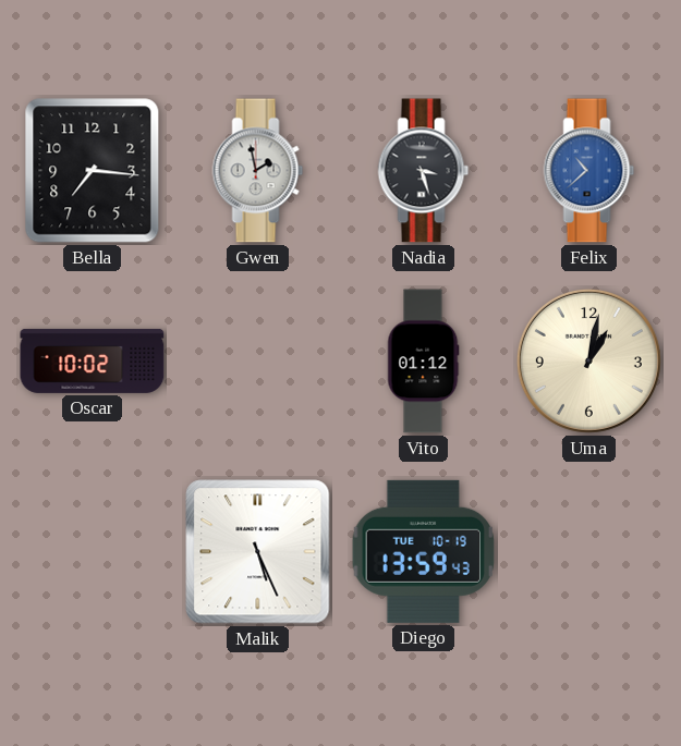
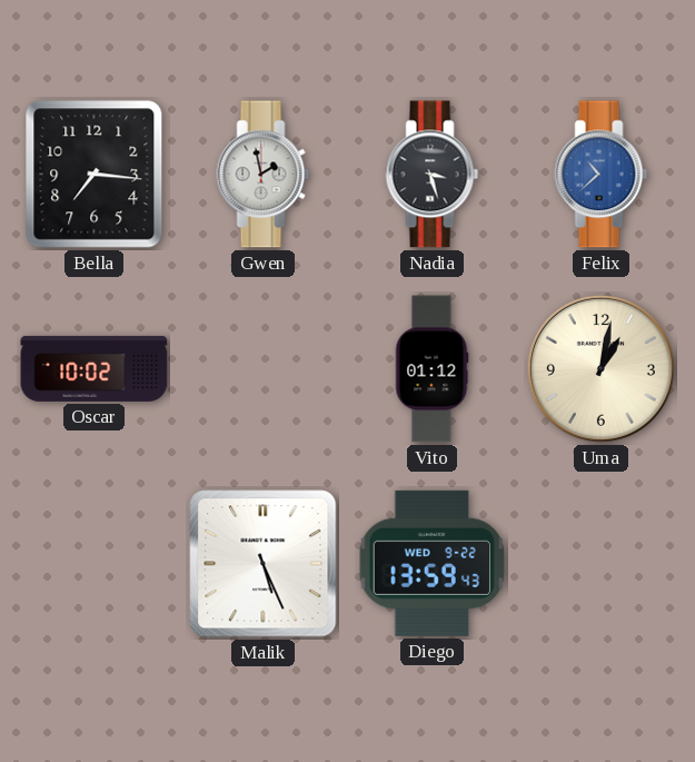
Diego date: TUE 10-19 -> WED 9-22
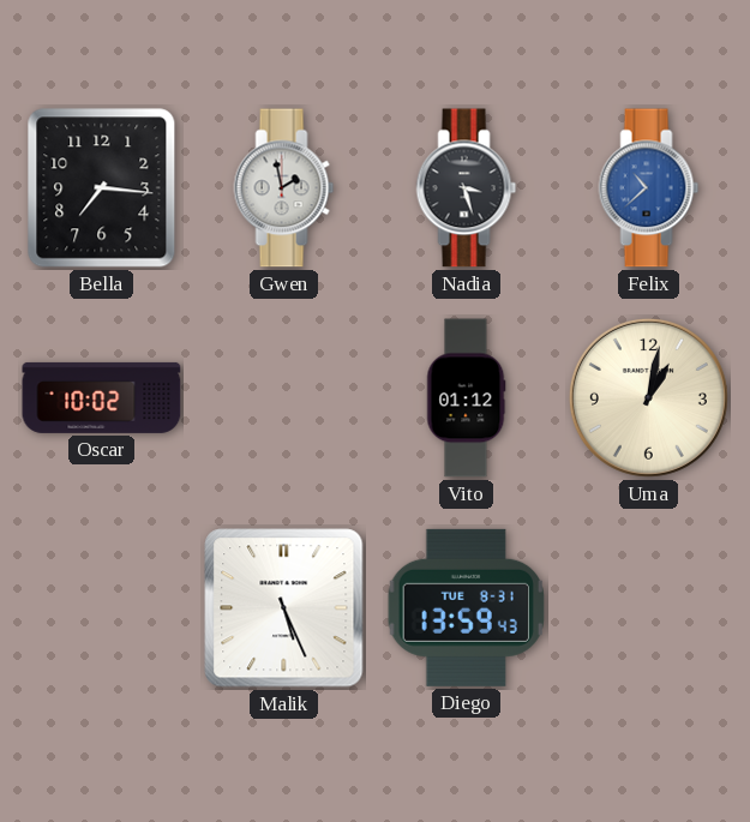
Diego date: WED 9-22 -> TUE 8-31
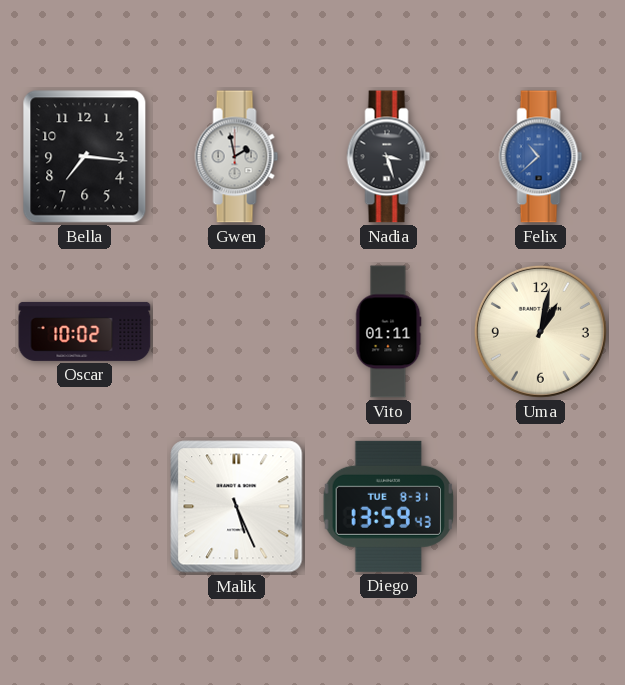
Vito: 01:12 -> 01:11
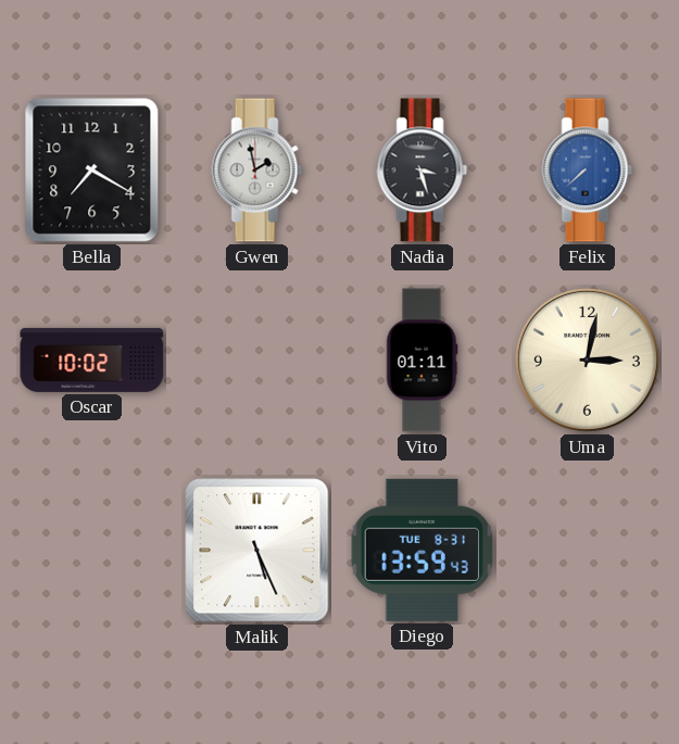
Bella: 7:16 -> 7:20
Felix: 10:38 -> 7:38
Uma: 1:02 -> 3:02
